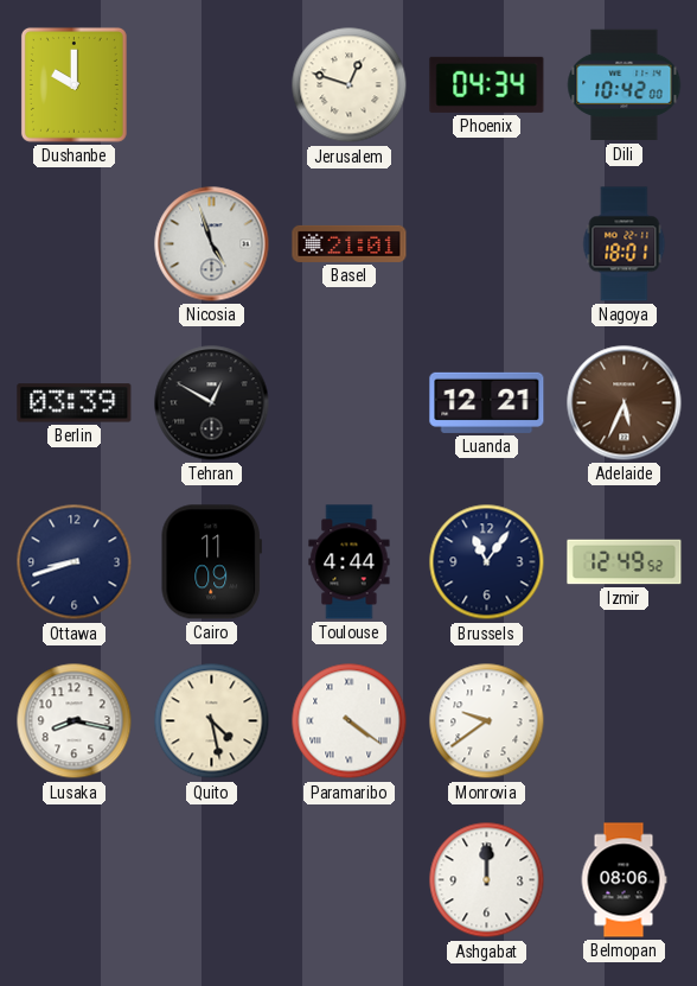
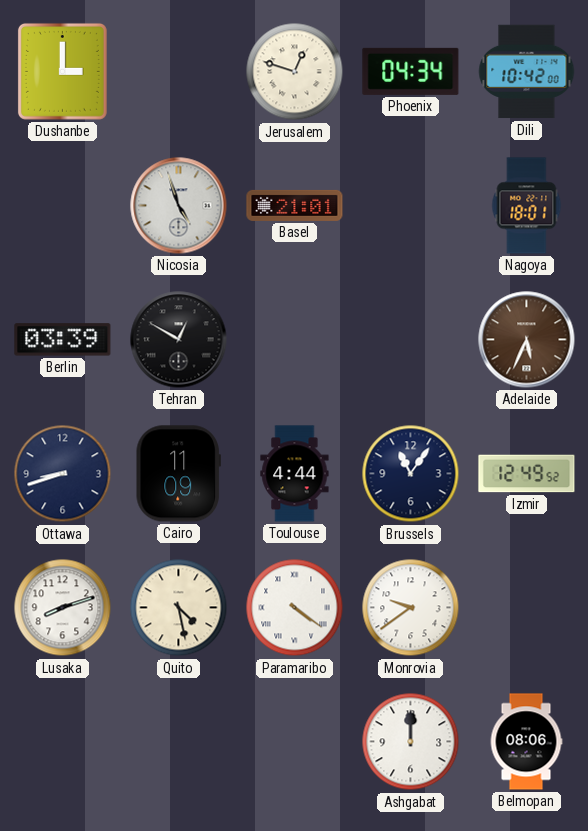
Dushanbe: 10:00 -> 3:00
Luanda: 12:21 -> none
Lusaka: 8:17 -> 8:12
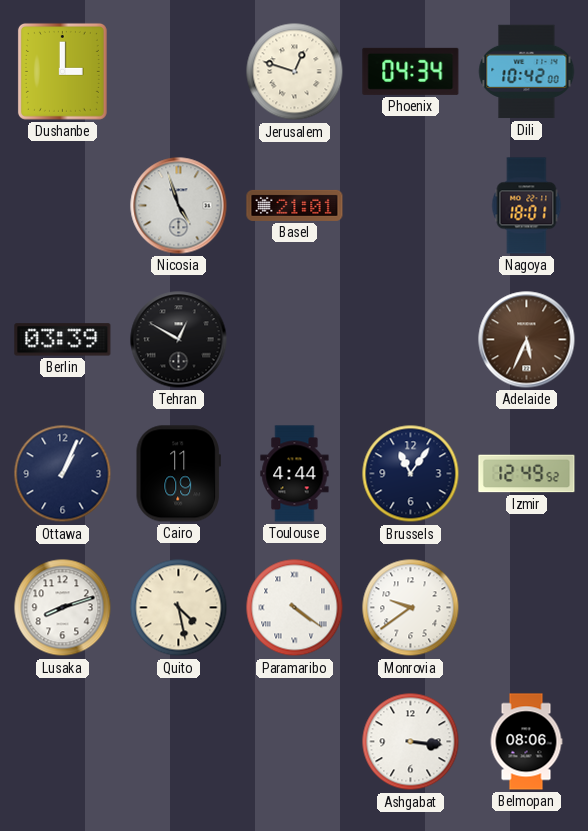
Ottawa: 8:42 -> 1:04
Ashgabat: 12:00 -> 3:16
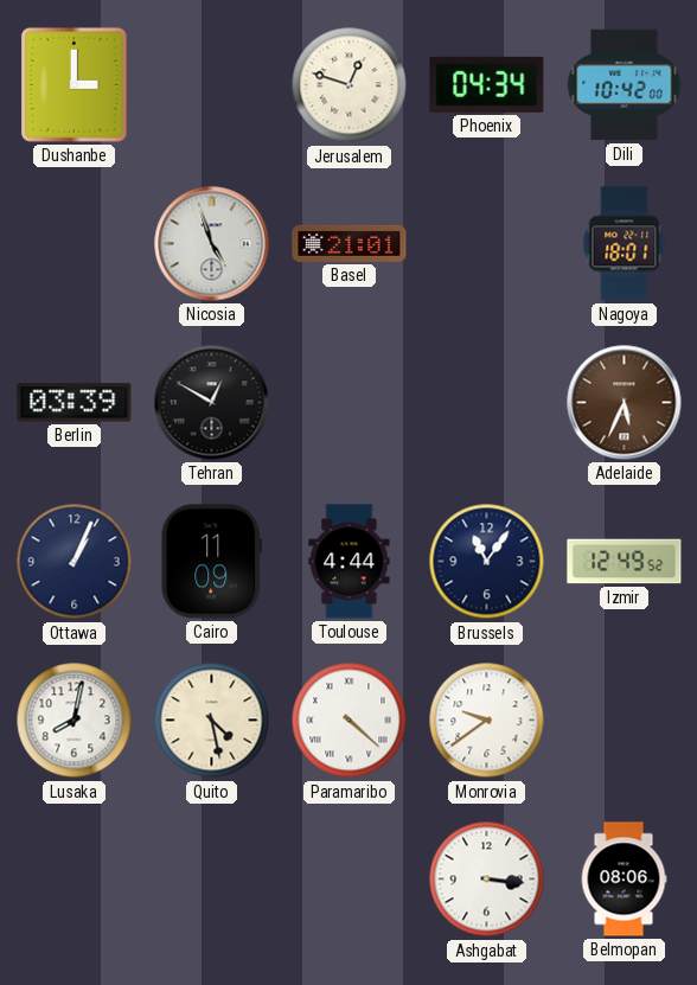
Lusaka: 8:12 -> 8:02
Paramaribo: 4:21 -> 4:22
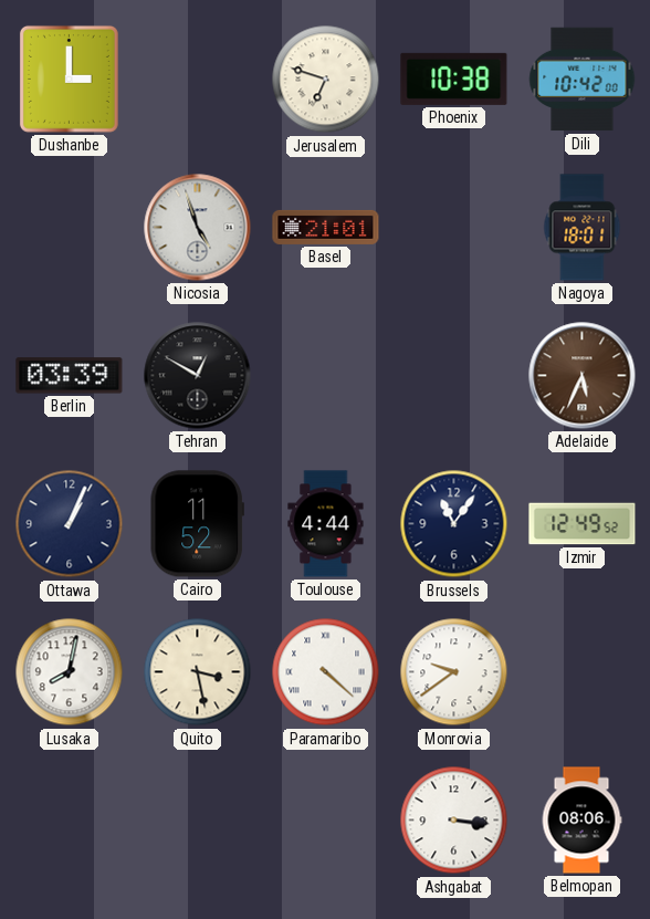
Jerusalem: 12:48 -> 6:48
Phoenix: 04:34 -> 10:38
Cairo: 11:09 -> 11:52
Quito: 4:28 -> 3:28
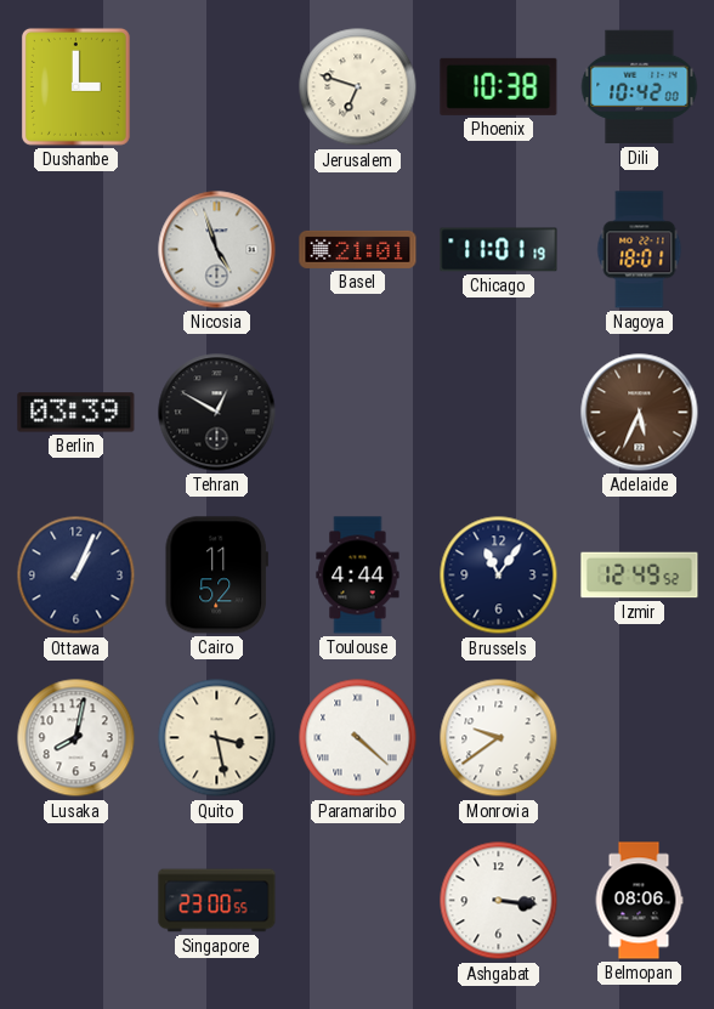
Chicago: none -> 11:01
Singapore: none -> 23:00
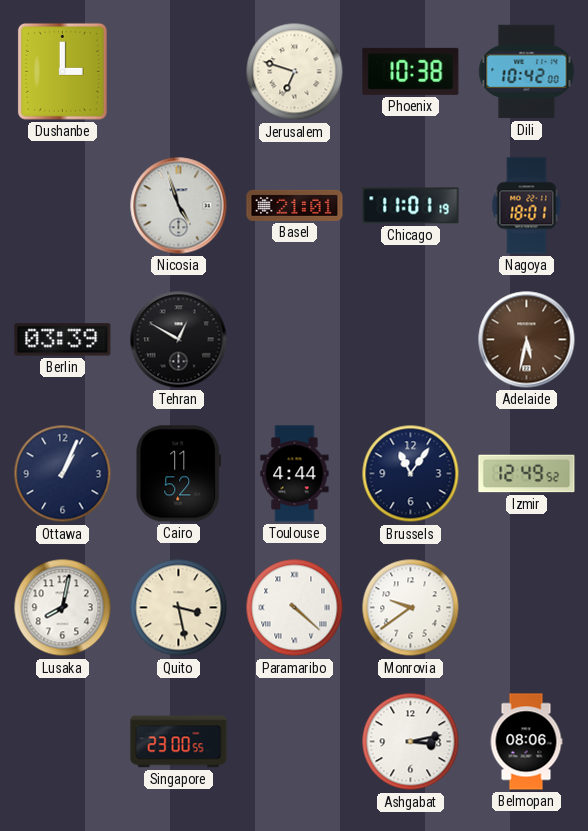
Adelaide: 5:34 -> 5:32
Ashgabat: 3:16 -> 3:13
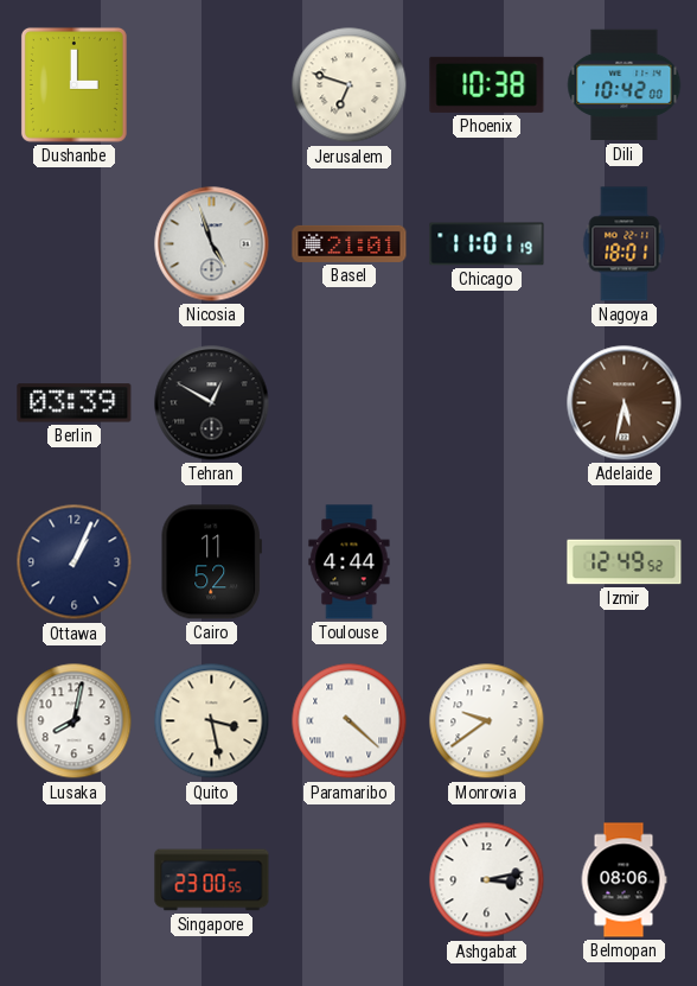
Brussels: 11:06 -> none
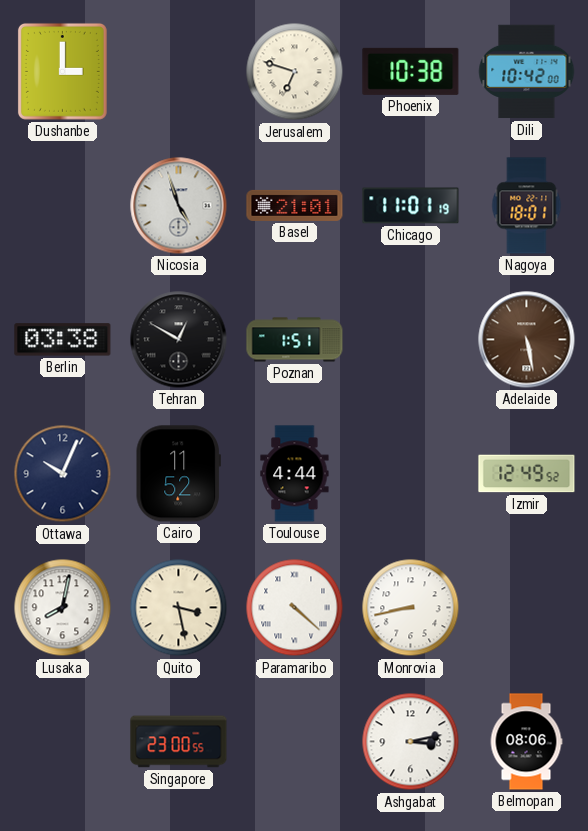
Berlin: 03:39 -> 03:38
Poznan: none -> 1:51
Adelaide: 5:32 -> 5:28
Ottawa: 1:04 -> 10:04
Monrovia: 9:39 -> 8:43
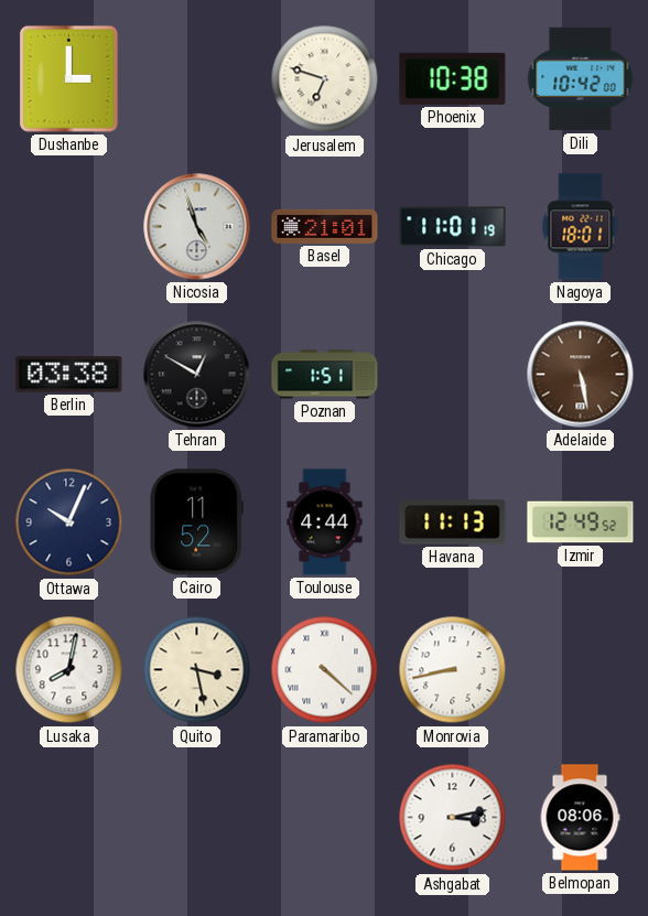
Havana: none -> 11:13
Singapore: 23:00 -> none
